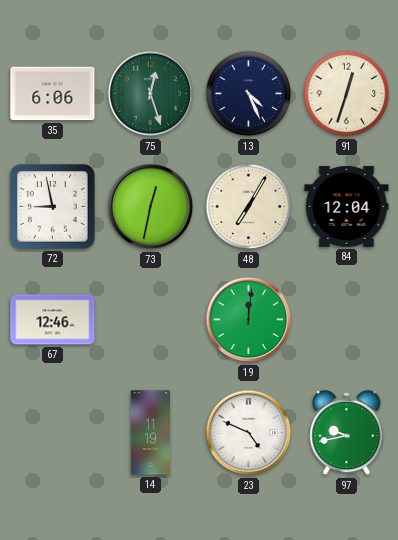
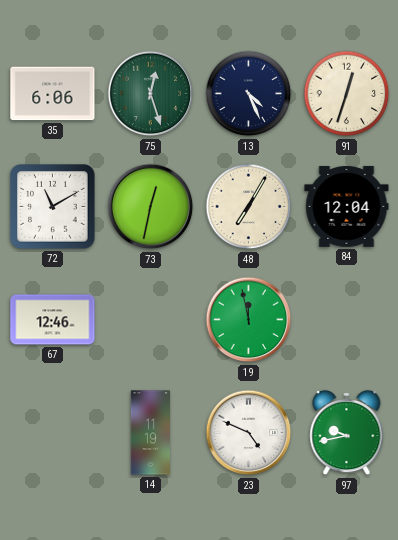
72: 8:58 -> 11:10
19: 12:01 -> 11:58
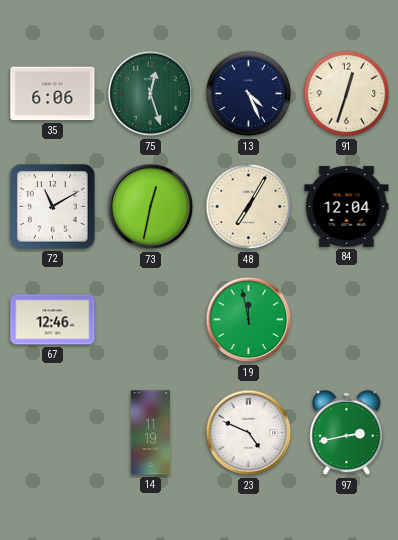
97: 9:43 -> 2:43
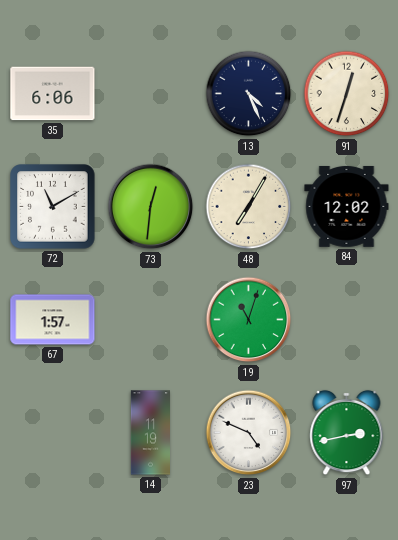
75: 12:27 -> none
73: 12:32 -> 12:31
84: 12:04 -> 12:02
67: 12:46 -> 1:57
19: 11:58 -> 11:03
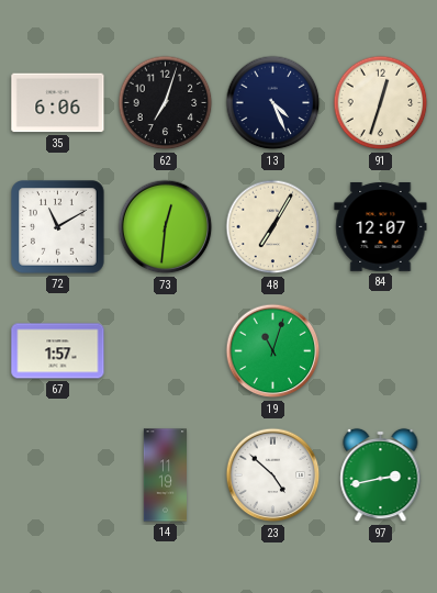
62: none -> 7:03
84: 12:02 -> 12:07
23: 4:49 -> 4:52
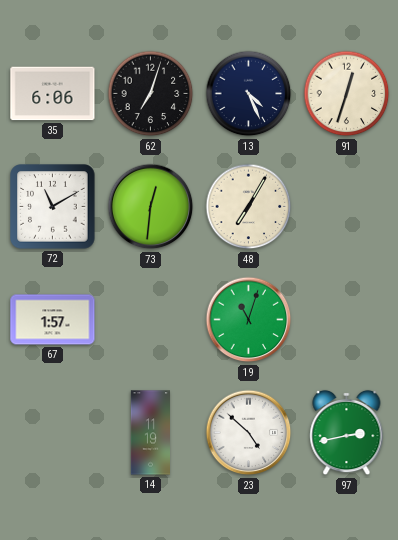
84: 12:07 -> none
